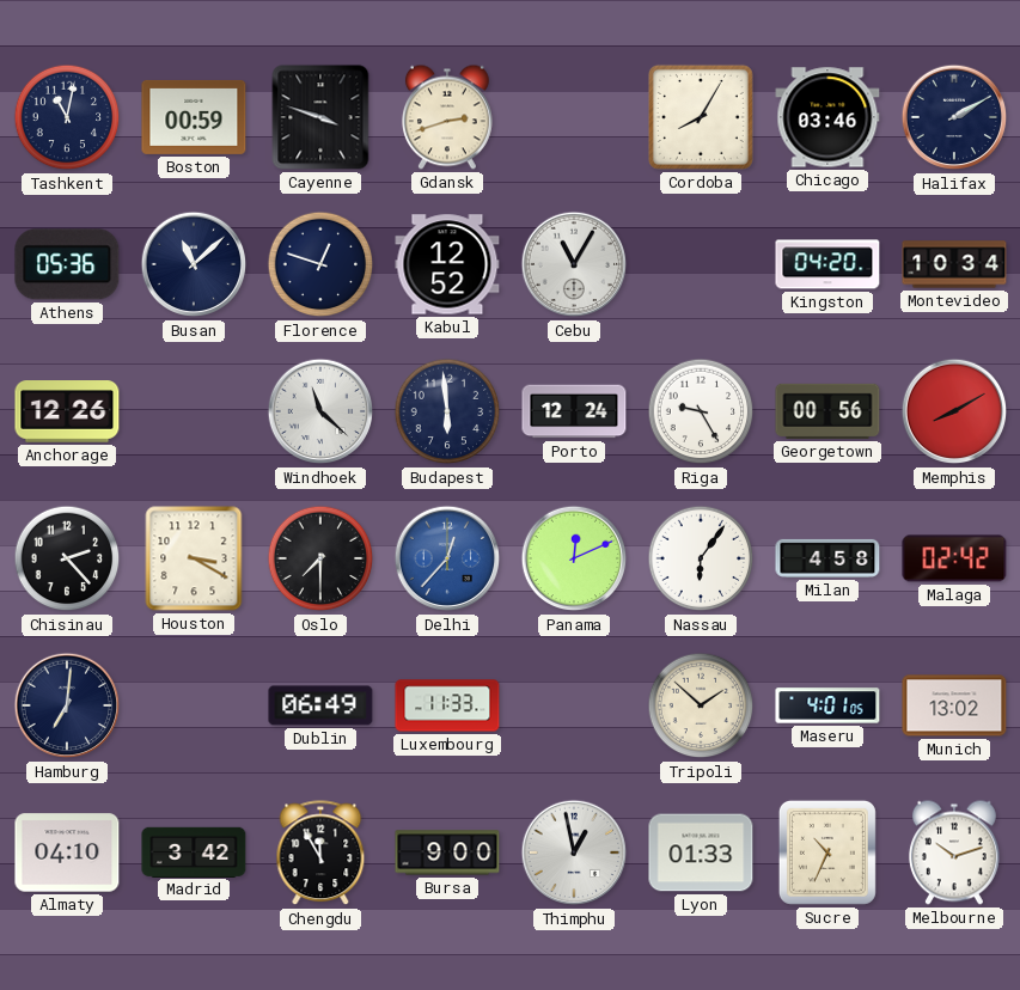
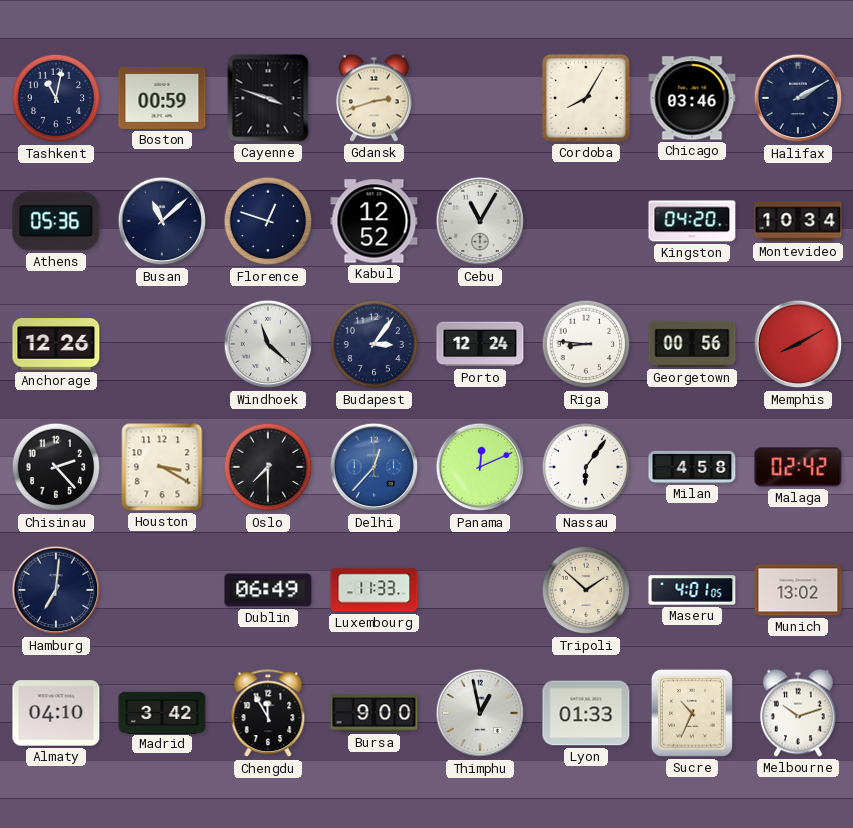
Budapest: 5:59 -> 3:06
Riga: 9:25 -> 8:46
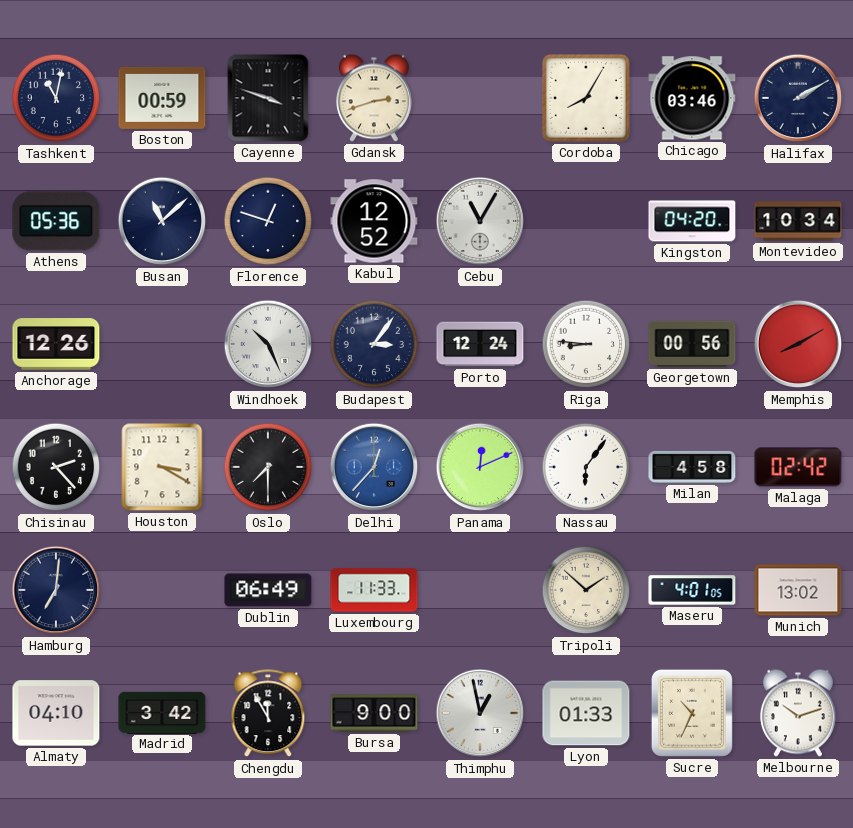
Windhoek: 11:22 -> 10:26
